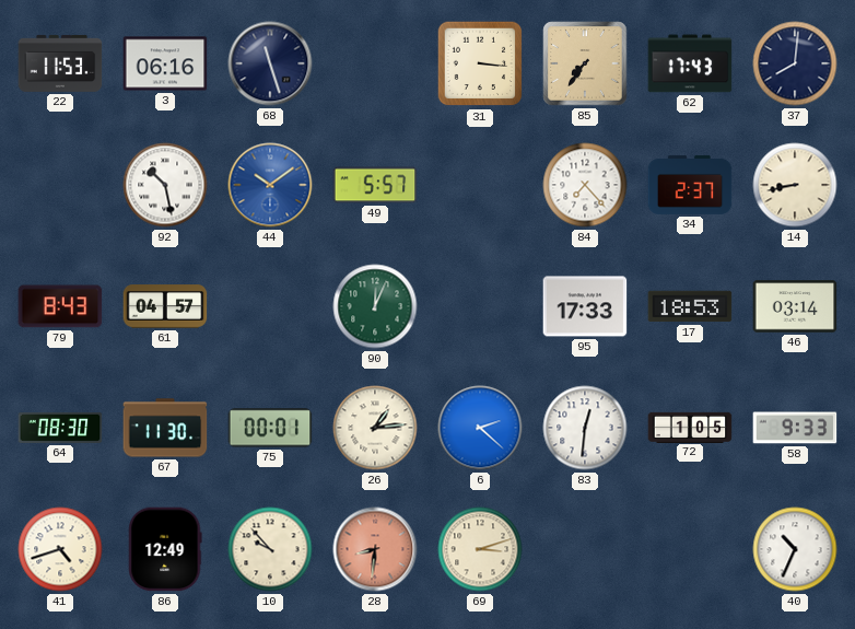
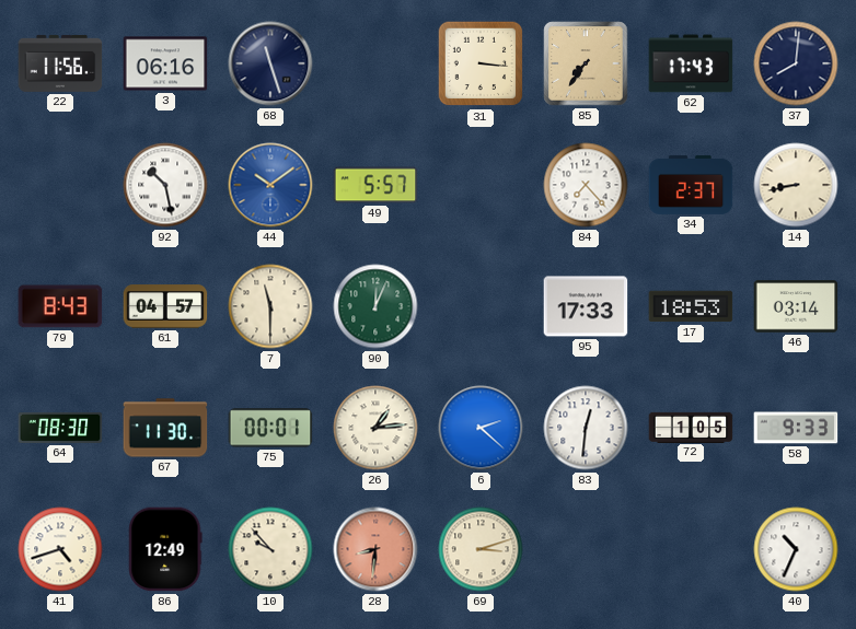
22: 11:53 -> 11:56
7: none -> 11:30
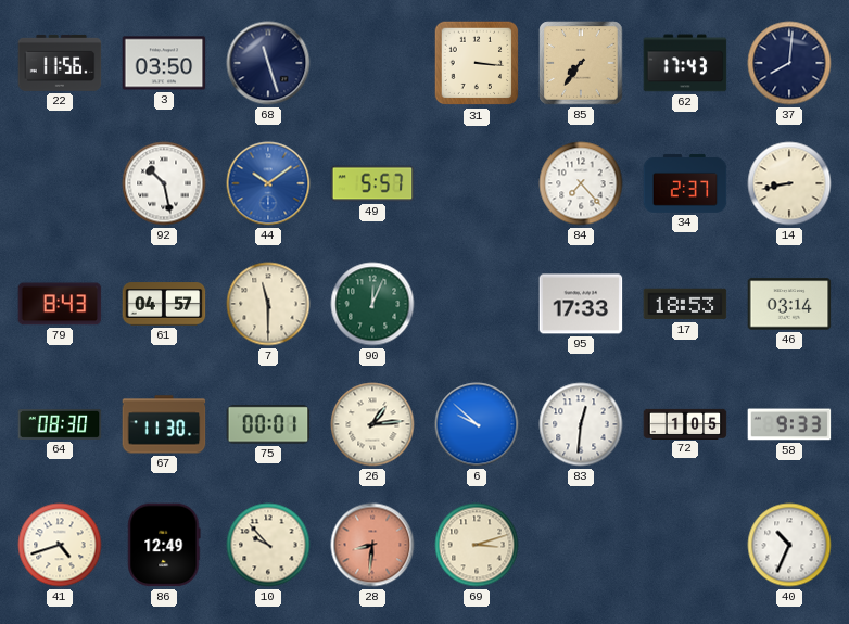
3: 06:16 -> 03:50
6: 2:22 -> 9:52
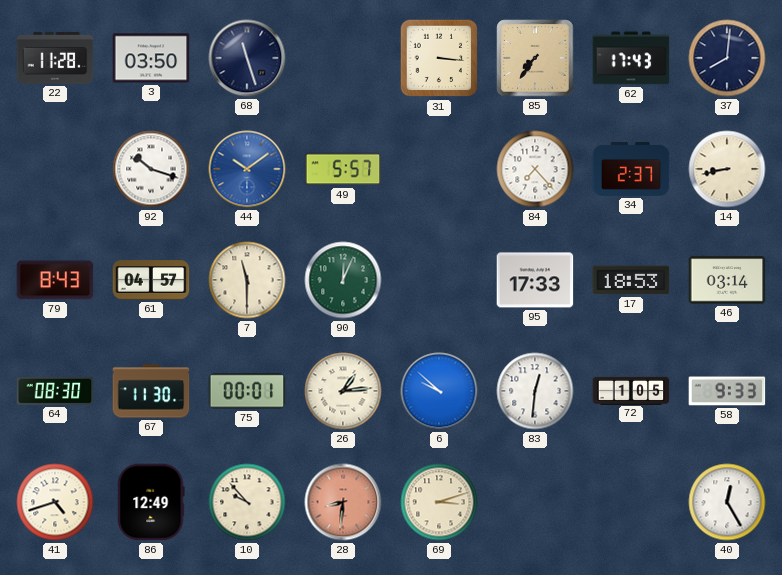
22: 11:56 -> 11:28
92: 10:28 -> 10:18
40: 10:34 -> 12:25
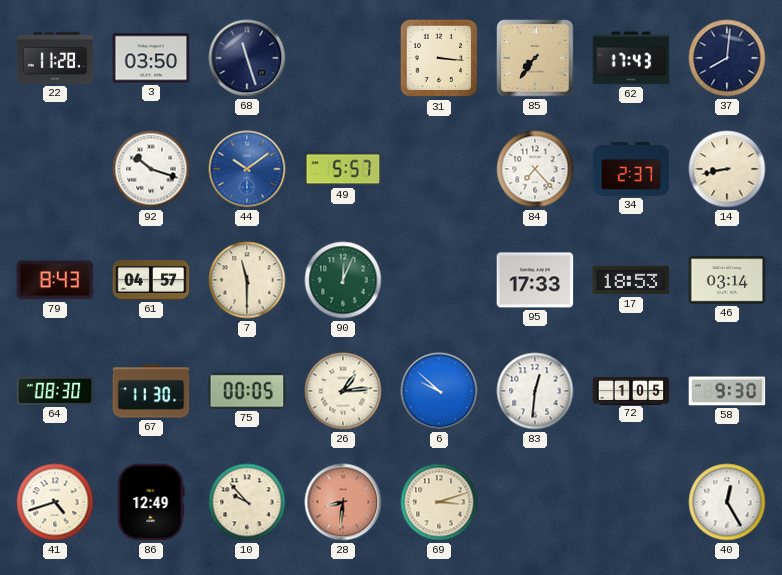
75: 00:01 -> 00:05
58: 9:33 -> 9:30
